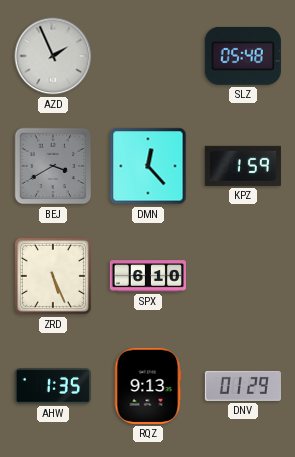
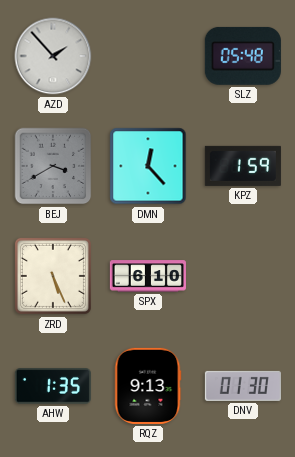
AZD: 1:56 -> 1:53
DNV: 01:29 -> 01:30
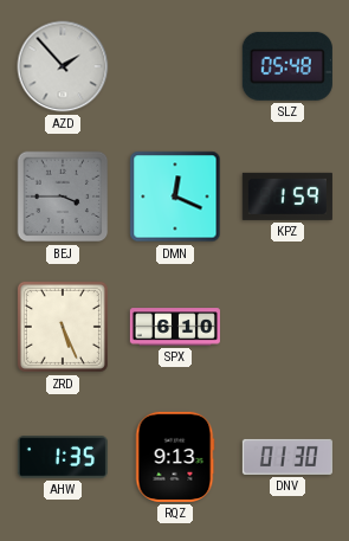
BEJ: 3:40 -> 3:45
DMN: 12:23 -> 12:19
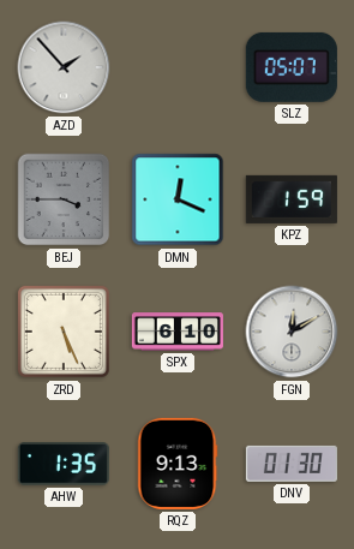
SLZ: 05:48 -> 05:07
FGN: none -> 12:10
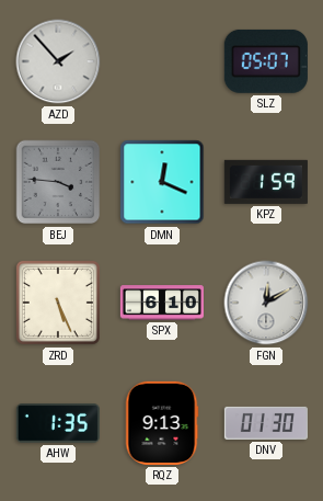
BEJ: 3:45 -> 3:46
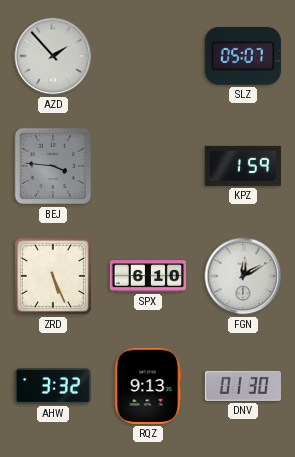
DMN: 12:19 -> none
AHW: 1:35 -> 3:32
